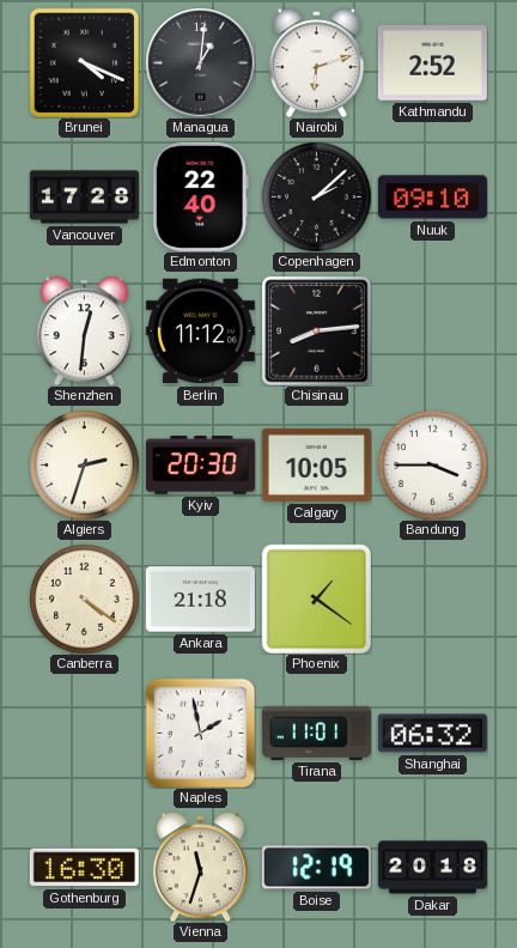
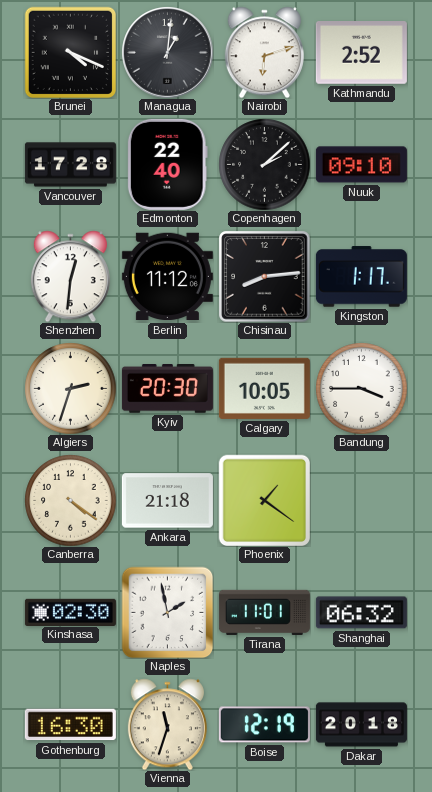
Kingston: none -> 1:17
Kinshasa: none -> 02:30
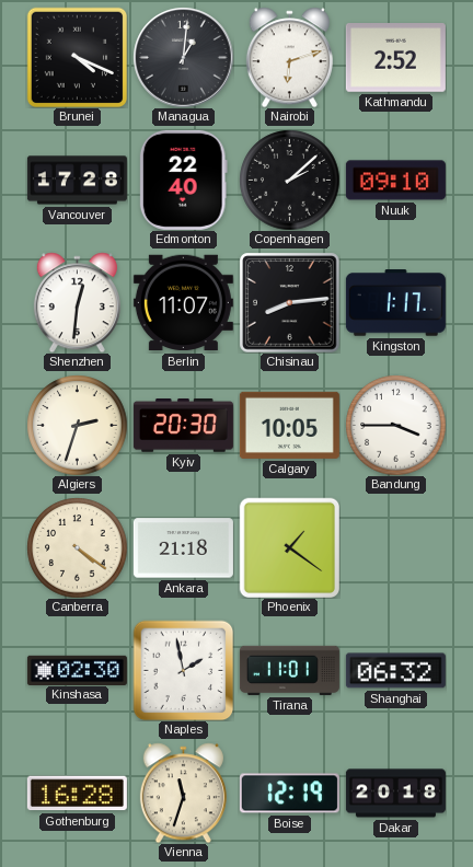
Berlin: 11:12 -> 11:07
Gothenburg: 16:30 -> 16:28
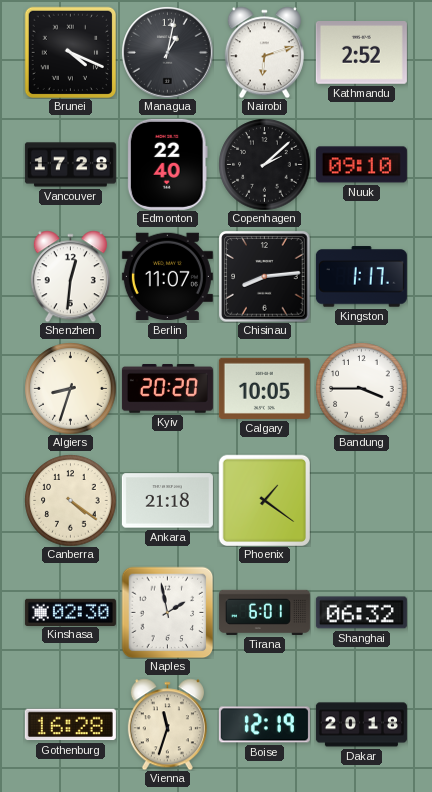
Managua: 1:01 -> 1:02
Algiers: 2:33 -> 8:33
Kyiv: 20:30 -> 20:20
Tirana: 11:01 -> 6:01
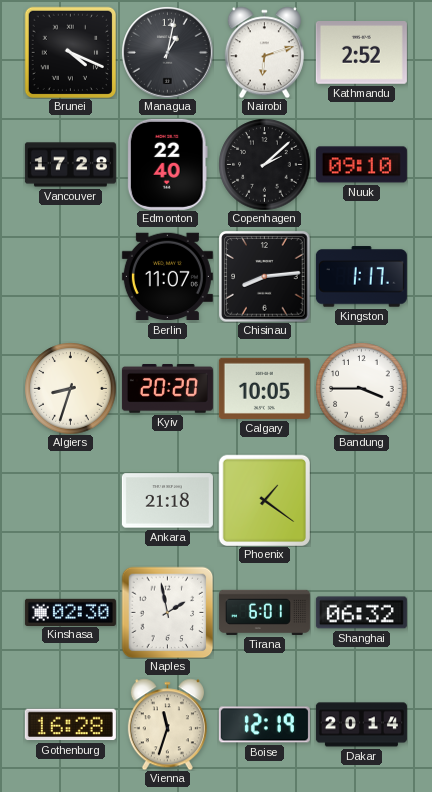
Shenzhen: 12:31 -> none
Canberra: 4:21 -> none
Dakar: 20:18 -> 20:14
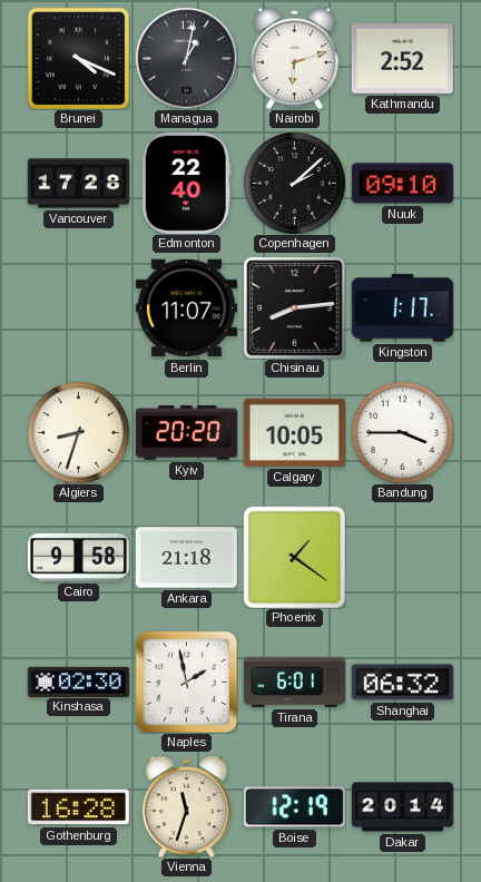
Cairo: none -> 9:58
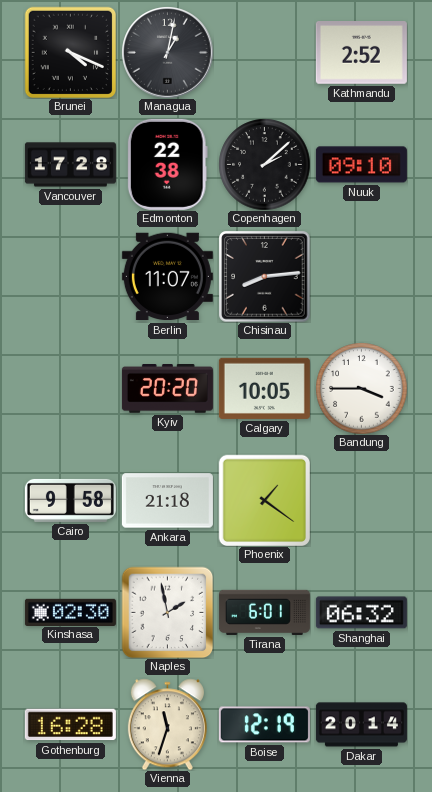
Nairobi: 6:12 -> none
Edmonton: 22:40 -> 22:38
Kingston: 1:17 -> none
Algiers: 8:33 -> none
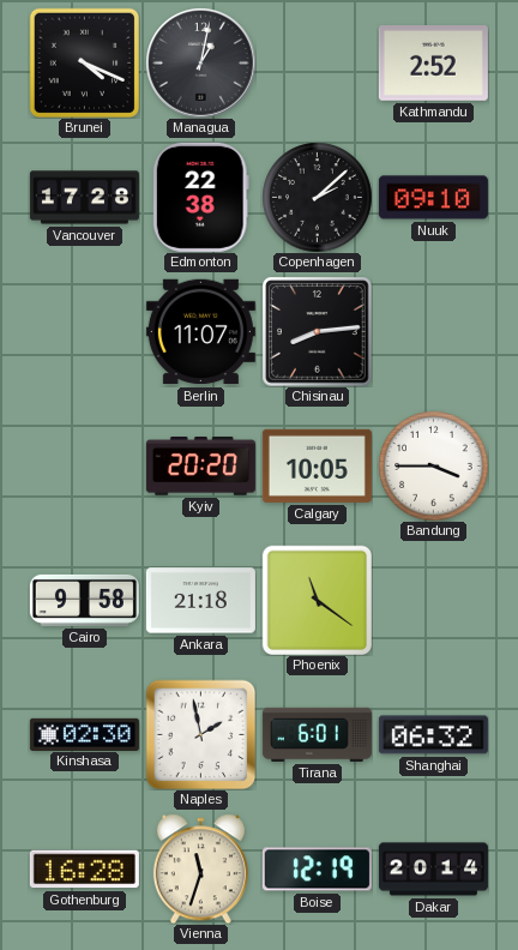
Phoenix: 1:21 -> 11:21
